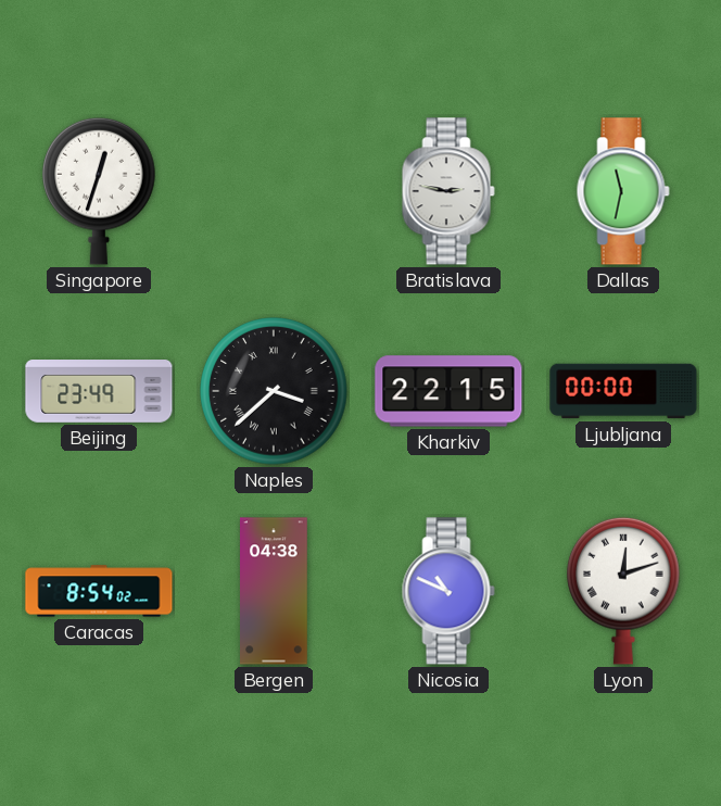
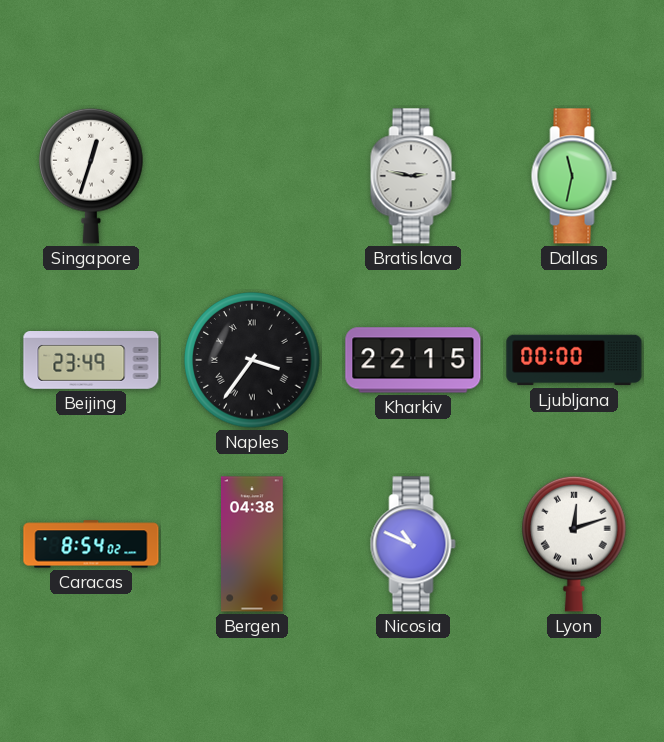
Naples: 3:38 -> 3:36
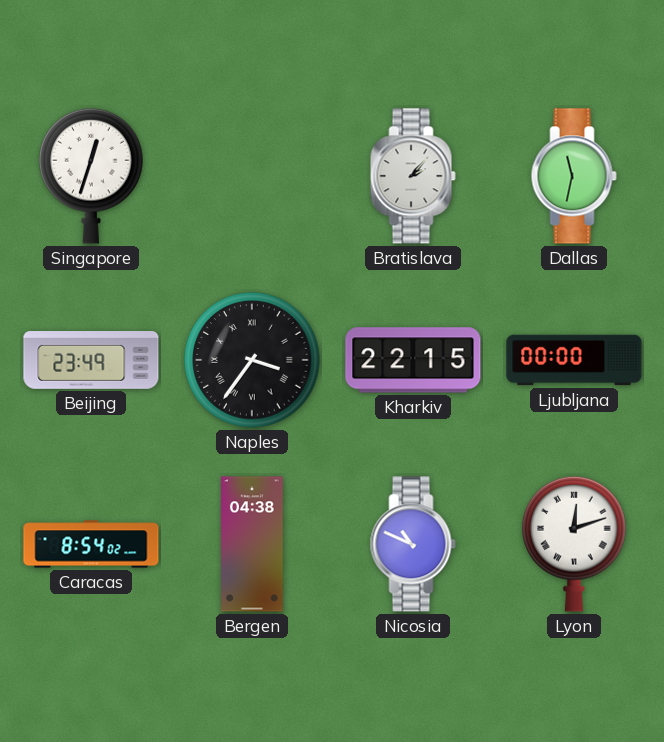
Bratislava: 2:47 -> 2:07
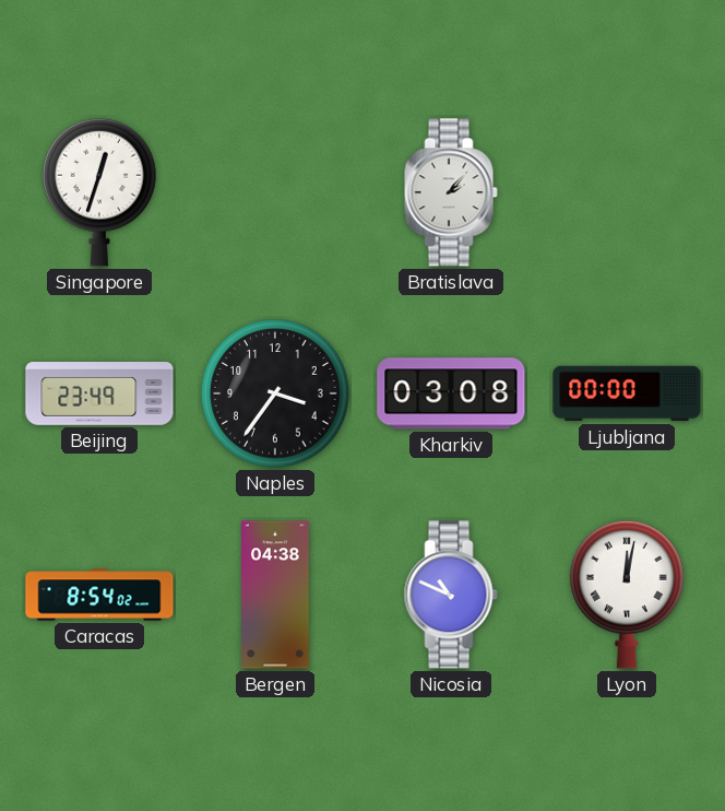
Dallas: 11:32 -> none
Naples numerals: Roman -> Arabic
Kharkiv: 22:15 -> 03:08
Lyon: 12:12 -> 12:02
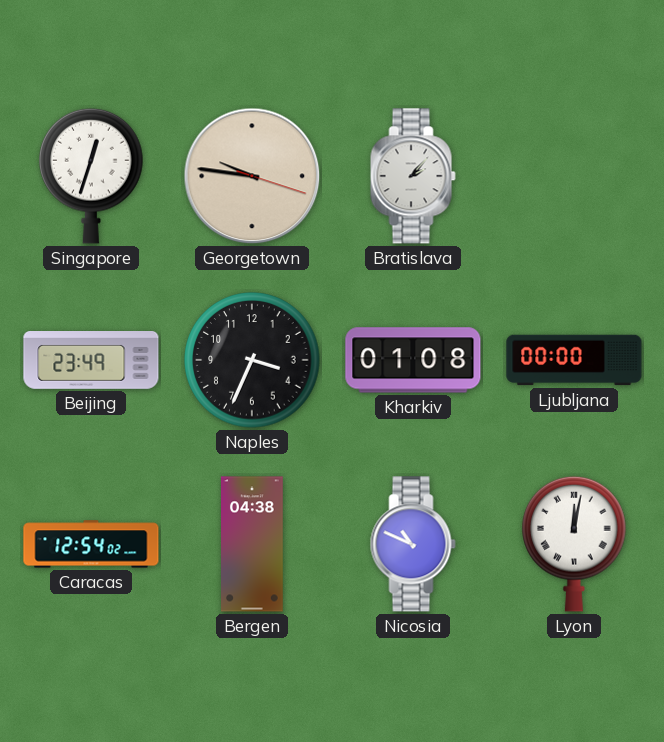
Georgetown: none -> 9:46
Naples: 3:36 -> 3:34
Kharkiv: 03:08 -> 01:08
Caracas: 8:54 -> 12:54
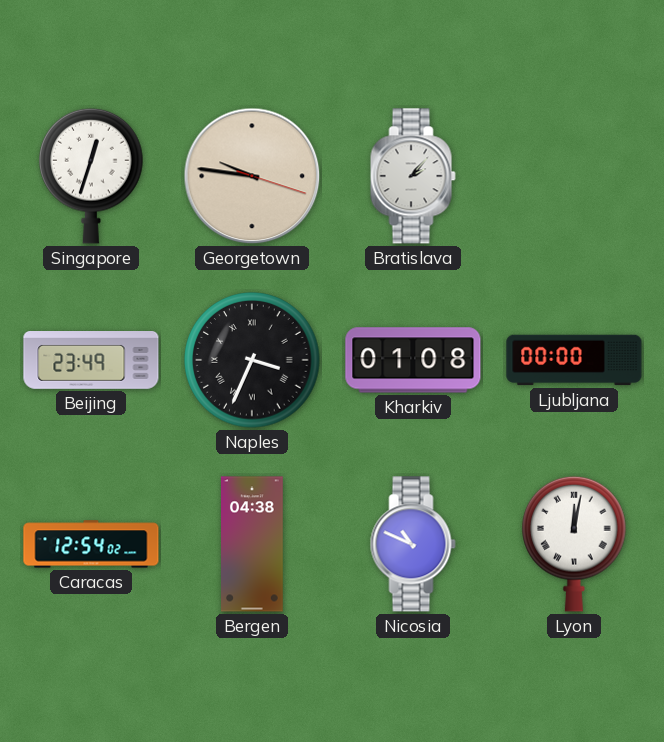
Naples numerals: Arabic -> Roman
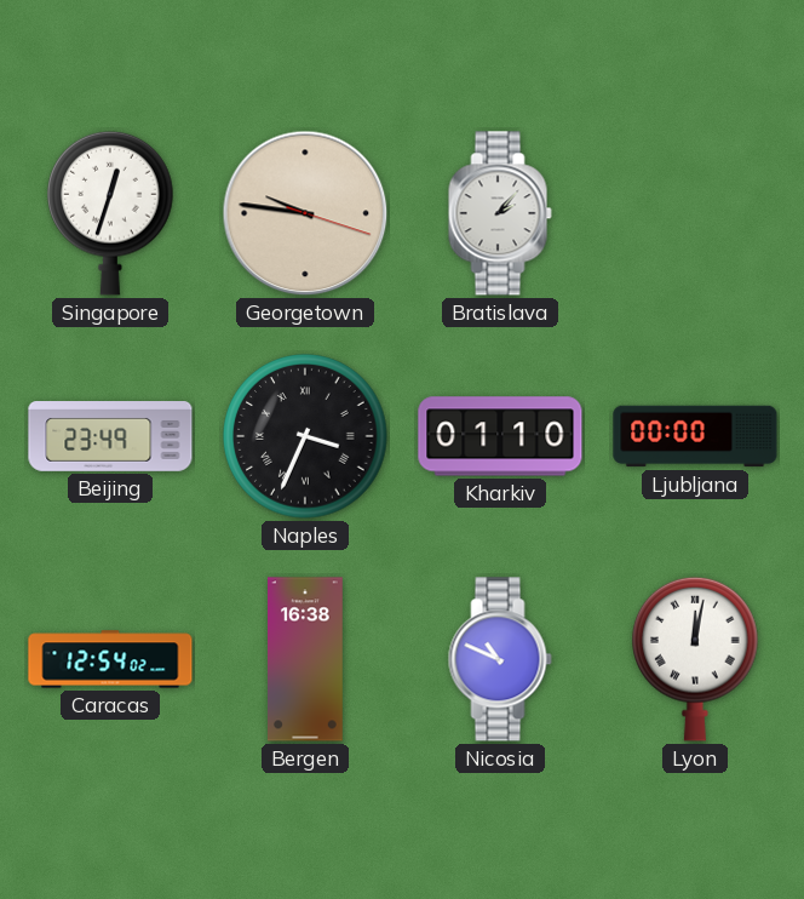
Kharkiv: 01:08 -> 01:10
Bergen: 04:38 -> 16:38
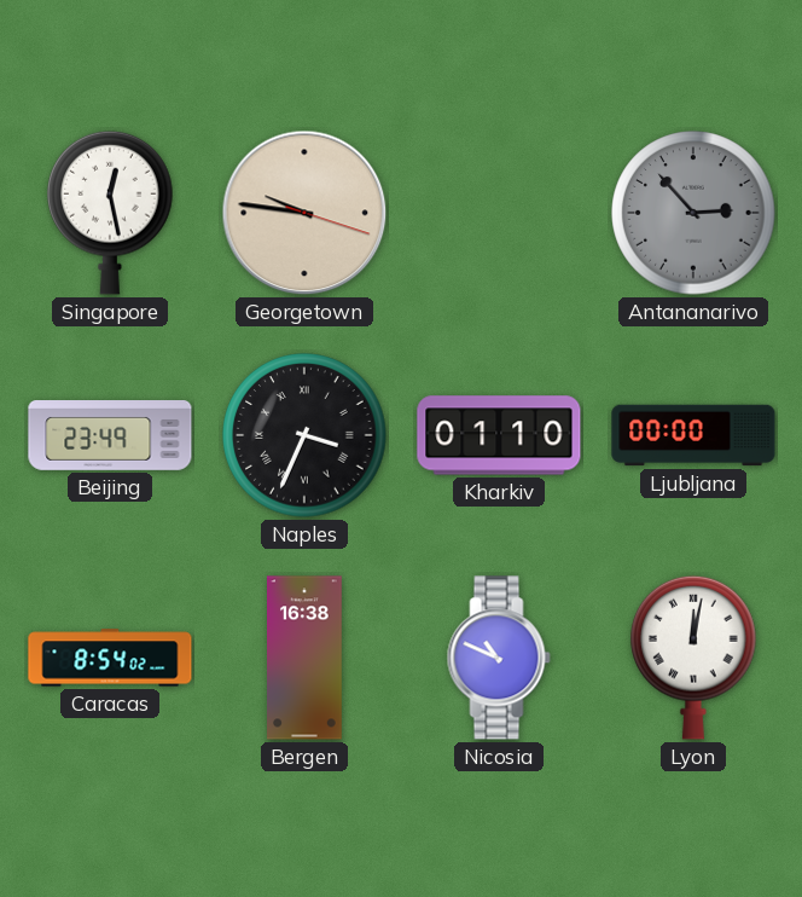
Singapore: 12:33 -> 12:28
Bratislava: 2:07 -> none
Antananarivo: none -> 2:53
Caracas: 12:54 -> 8:54
